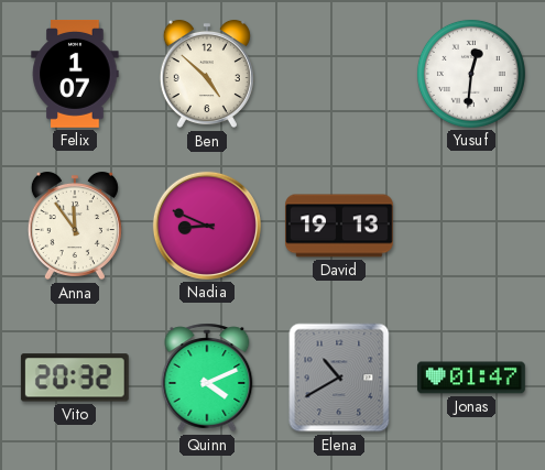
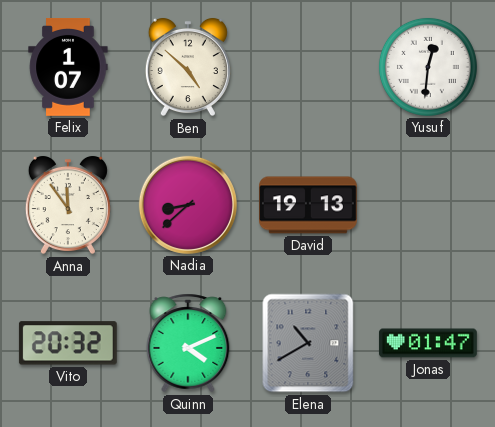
Nadia: 8:49 -> 8:38
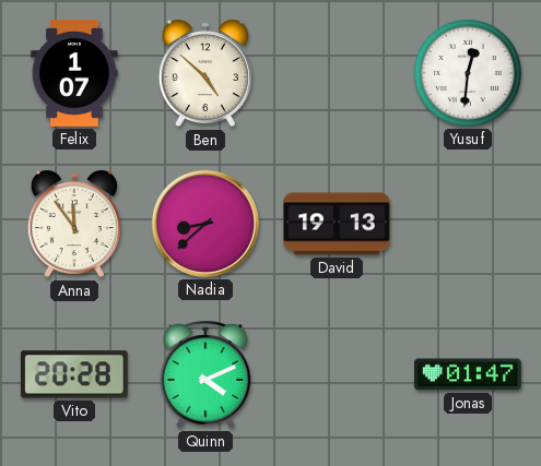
Vito: 20:32 -> 20:28
Elena: 10:40 -> none
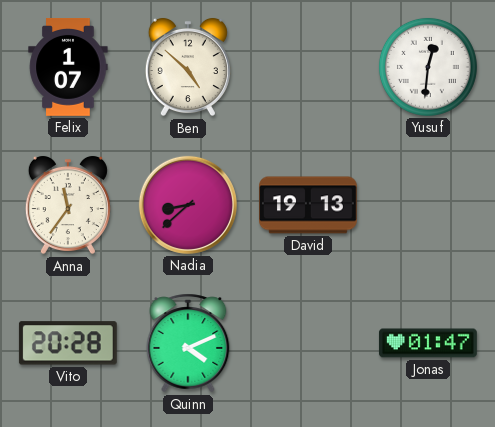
Anna: 11:54 -> 11:36
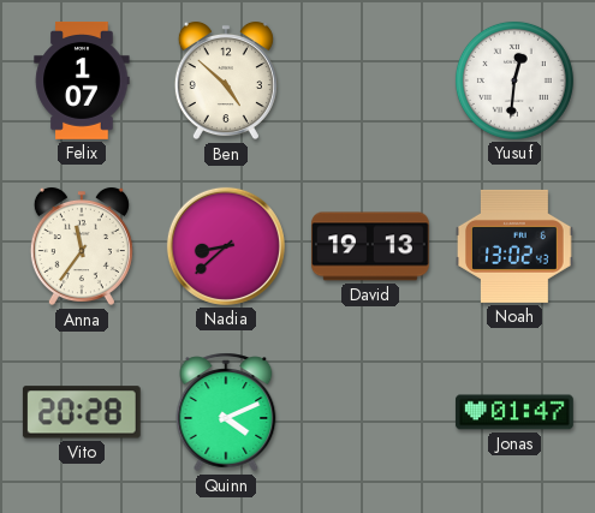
Noah: none -> 13:02
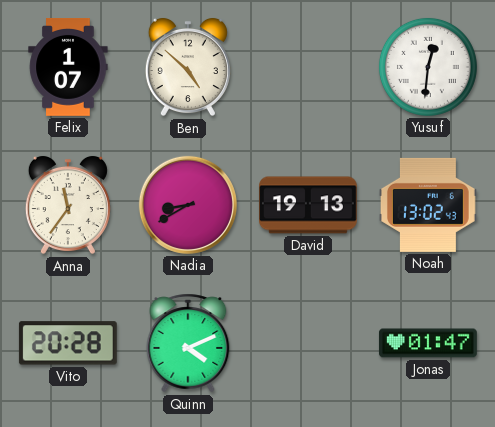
Nadia: 8:38 -> 8:40
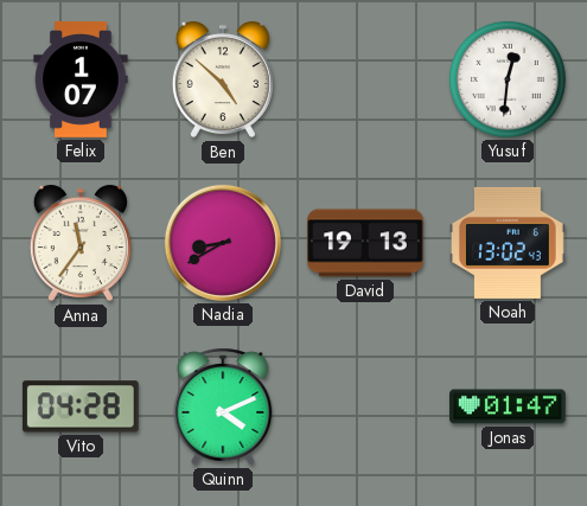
Vito: 20:28 -> 04:28
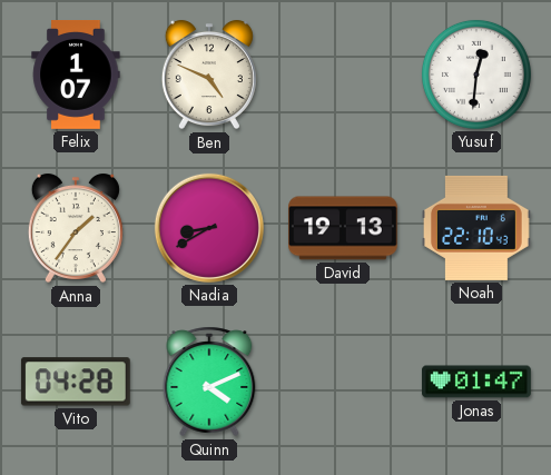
Ben: 4:52 -> 4:49
Anna: 11:36 -> 1:36
Noah: 13:02 -> 22:10
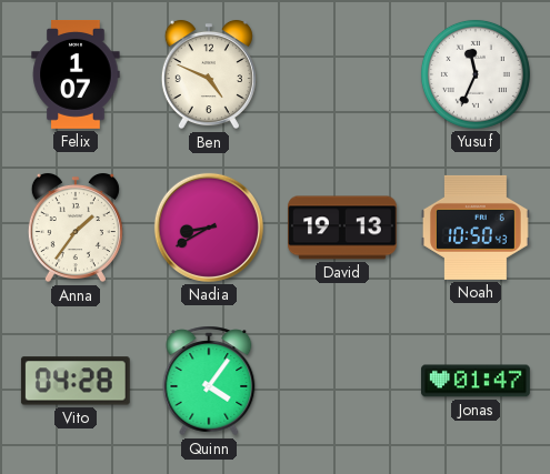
Yusuf: 12:31 -> 11:34
Noah: 22:10 -> 10:50
Quinn: 4:11 -> 4:06
